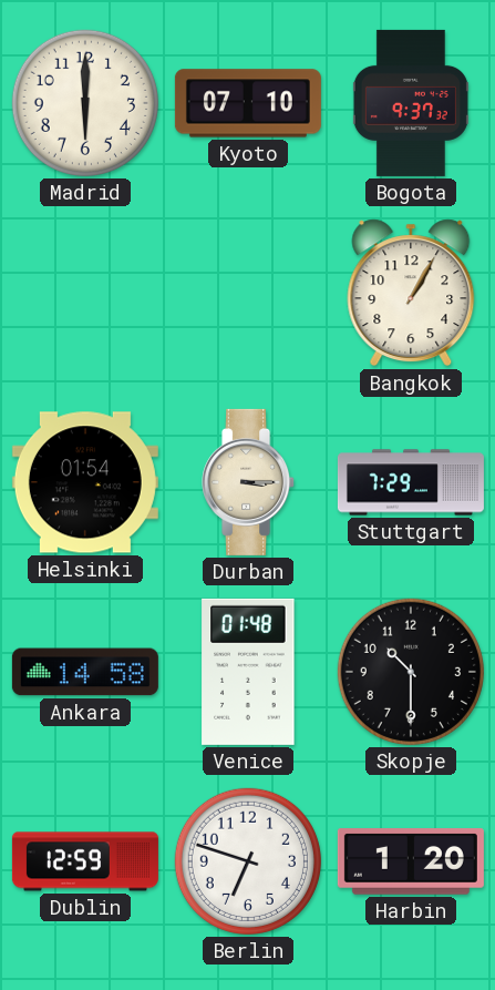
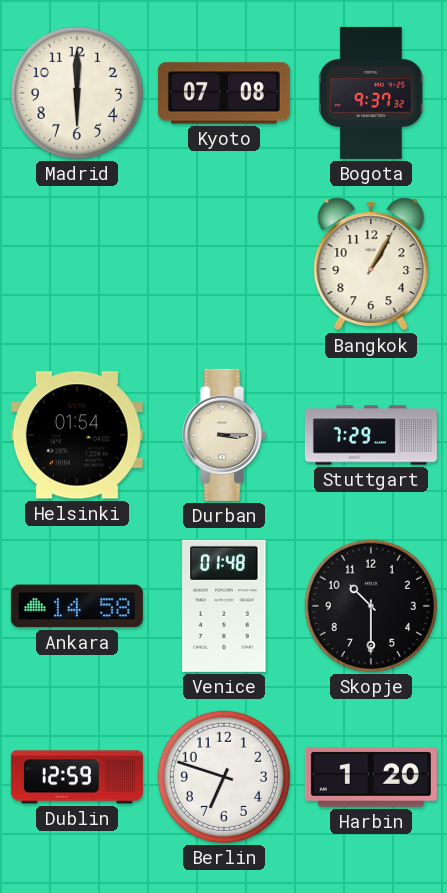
Kyoto: 07:10 -> 07:08
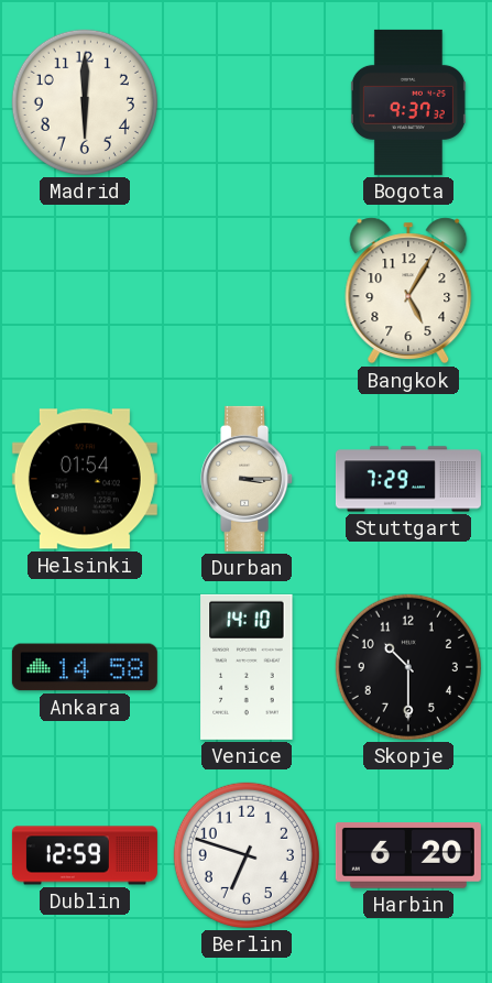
Kyoto: 07:08 -> none
Bangkok: 1:05 -> 5:05
Venice: 01:48 -> 14:10
Harbin: 1:20 -> 6:20
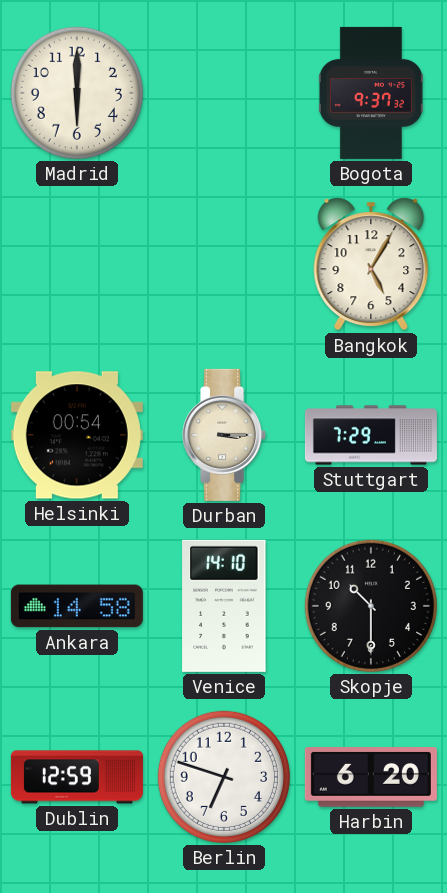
Helsinki: 01:54 -> 00:54
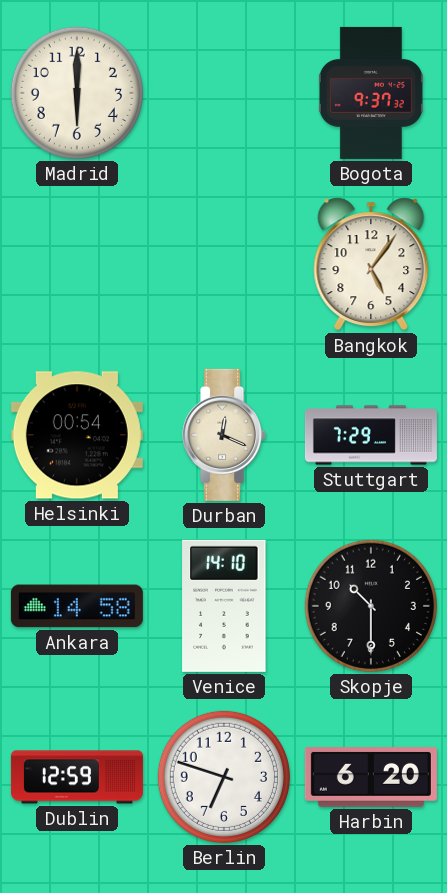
Bangkok: 5:05 -> 5:06
Durban: 3:15 -> 12:19
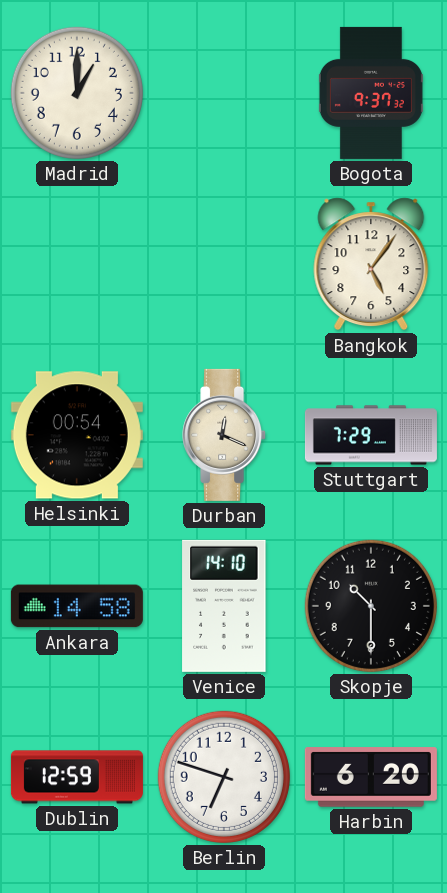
Madrid: 6:00 -> 1:00
